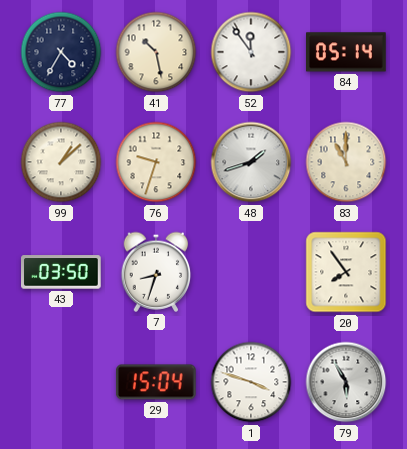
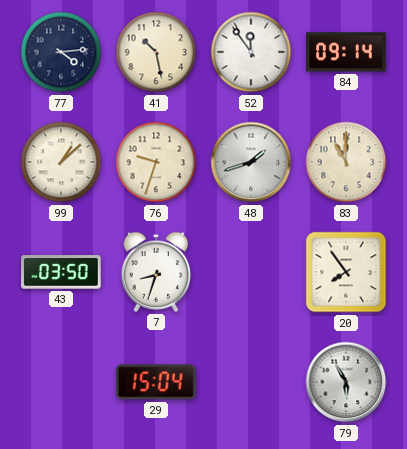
77: 4:35 -> 4:14
84: 05:14 -> 09:14
1: 3:48 -> none
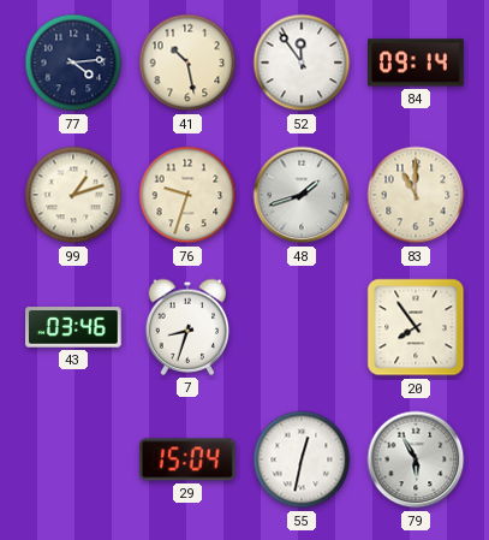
99: 1:08 -> 1:12
43: 03:50 -> 03:46
55: none -> 12:32
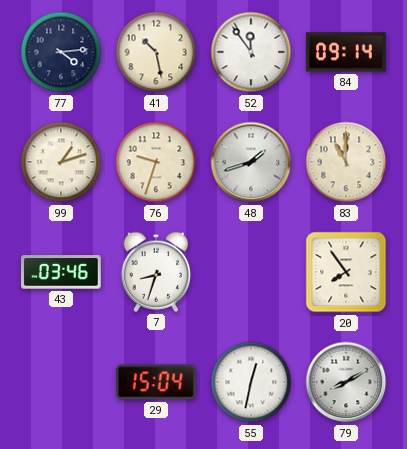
79: 5:55 -> 8:10
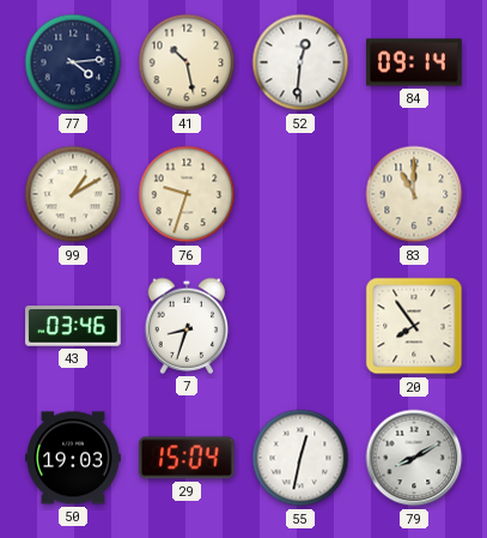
52: 11:54 -> 12:31
99: 1:12 -> 1:10
48: 1:42 -> none
50: none -> 19:03
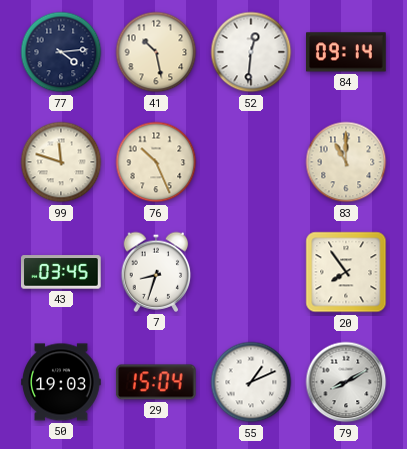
99: 1:10 -> 11:48
76: 9:33 -> 10:26
43: 03:46 -> 03:45
55: 12:32 -> 1:11
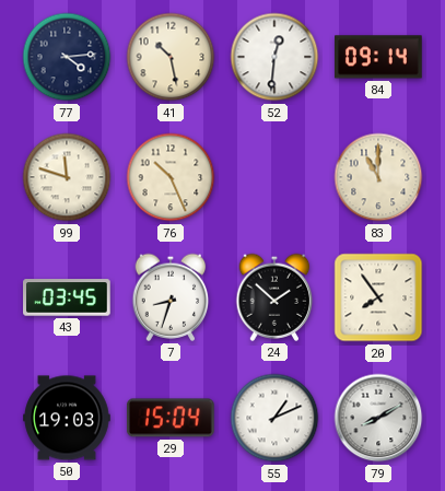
24: none -> 1:52
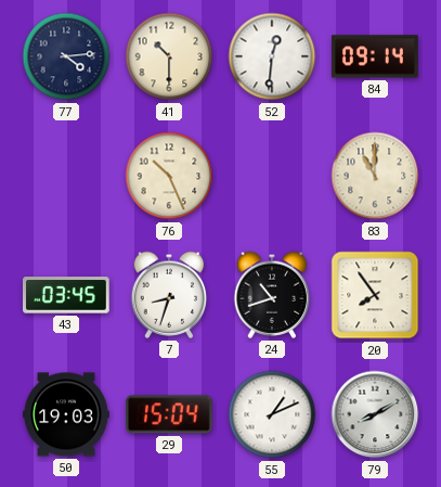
41: 10:28 -> 10:30
99: 11:48 -> none
24: 1:52 -> 10:42
